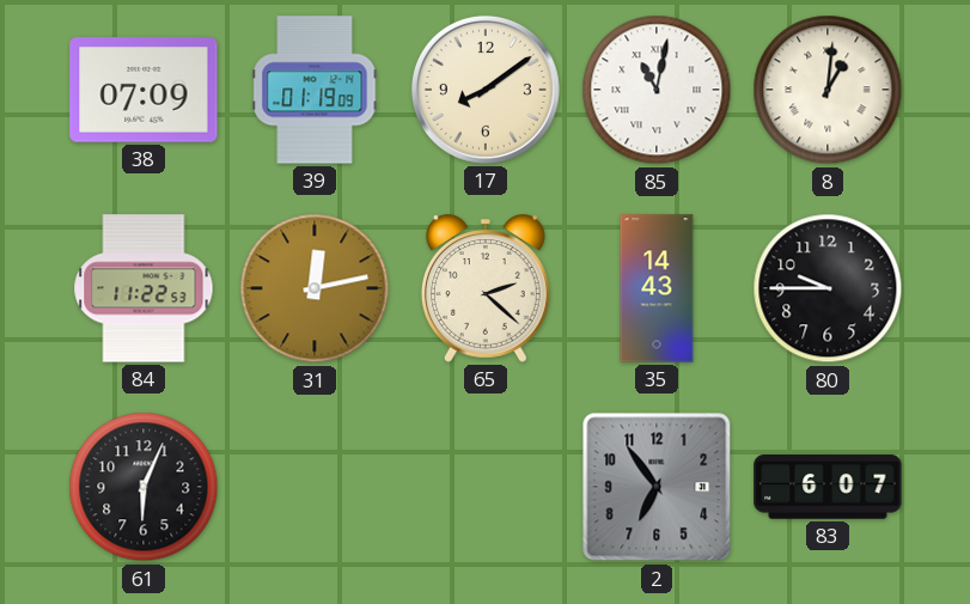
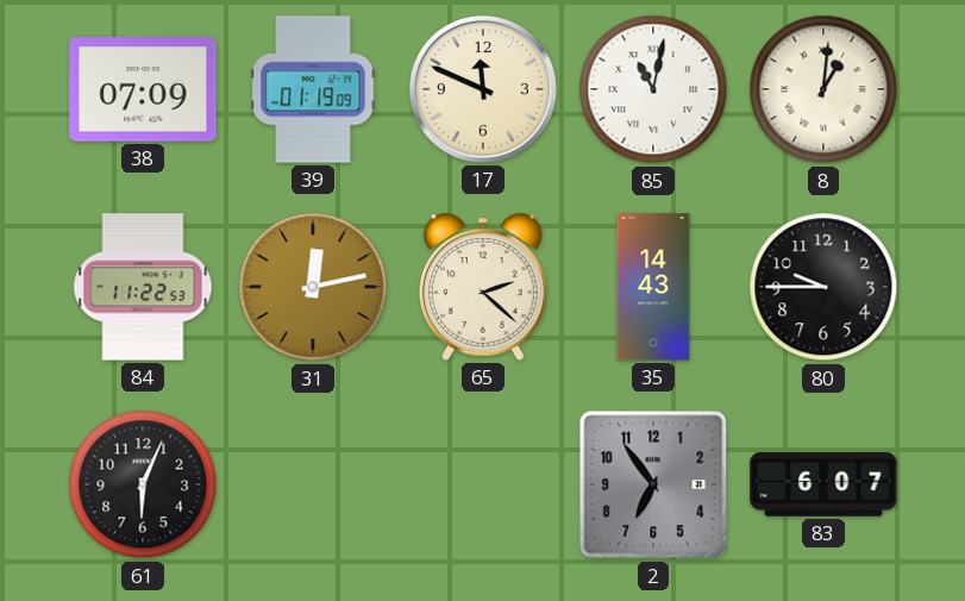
17: 8:09 -> 11:49
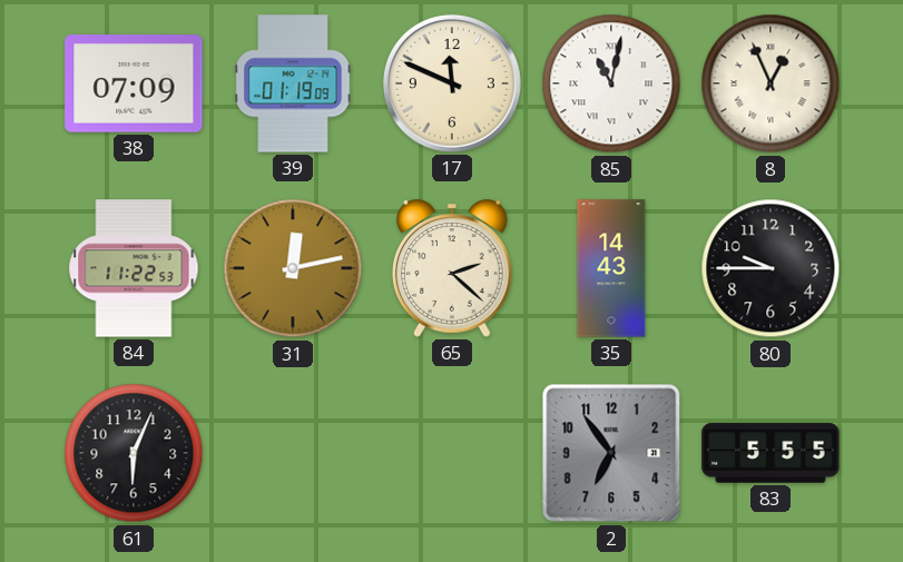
8: 1:01 -> 12:56
83: 6:07 -> 5:55
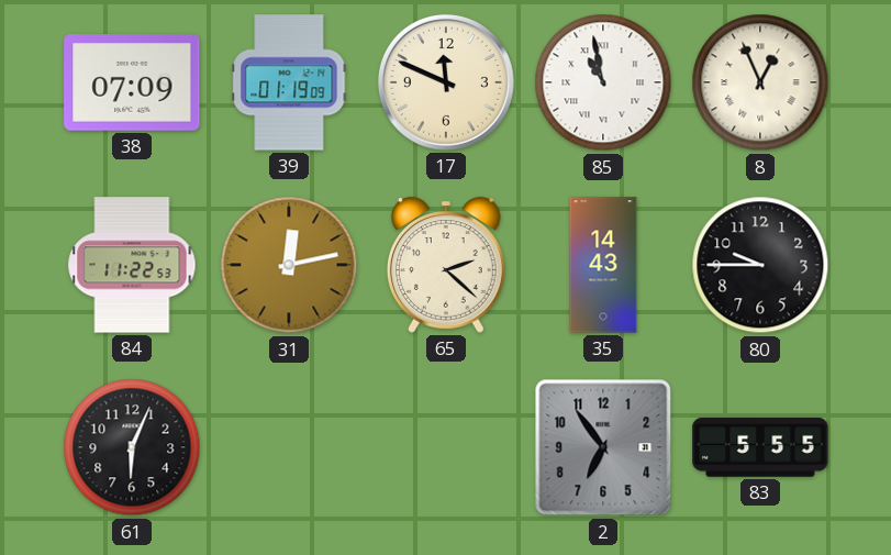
85: 11:02 -> 10:58
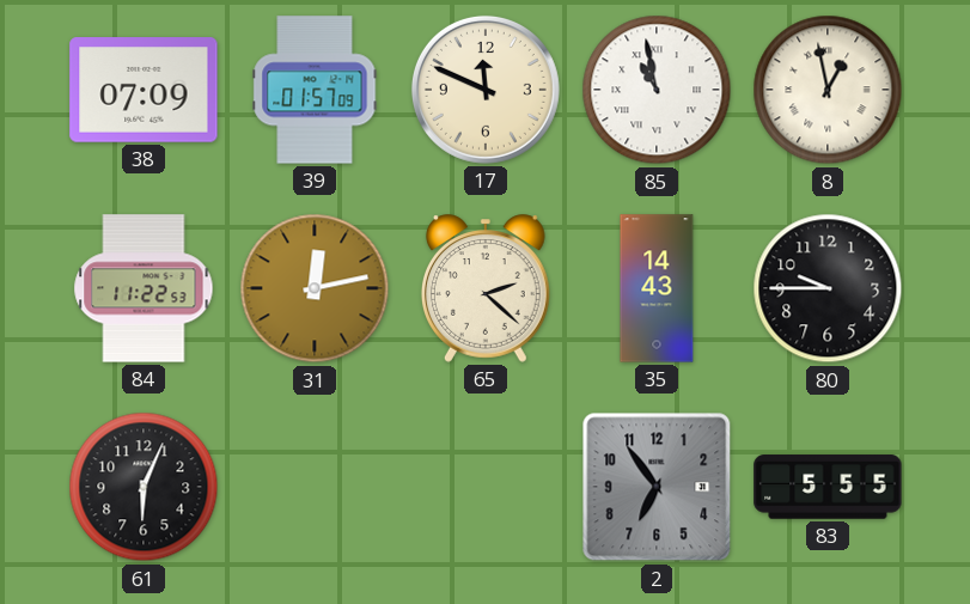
39: 01:19 -> 01:57
8: 12:56 -> 12:58
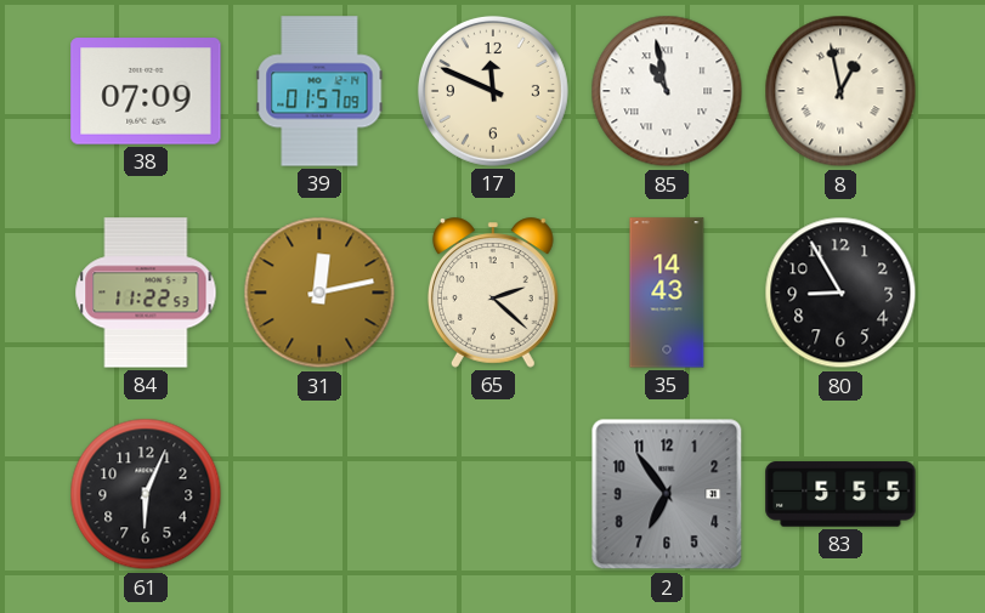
80: 9:45 -> 8:55
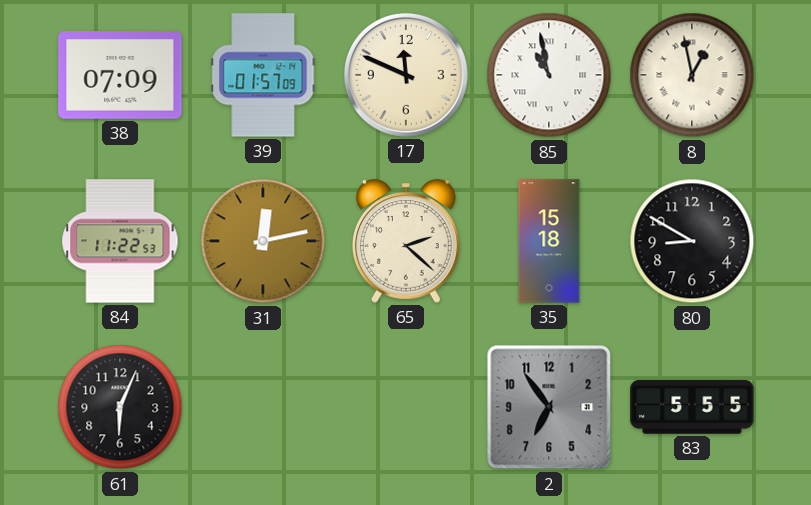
35: 14:43 -> 15:18
80: 8:55 -> 8:50
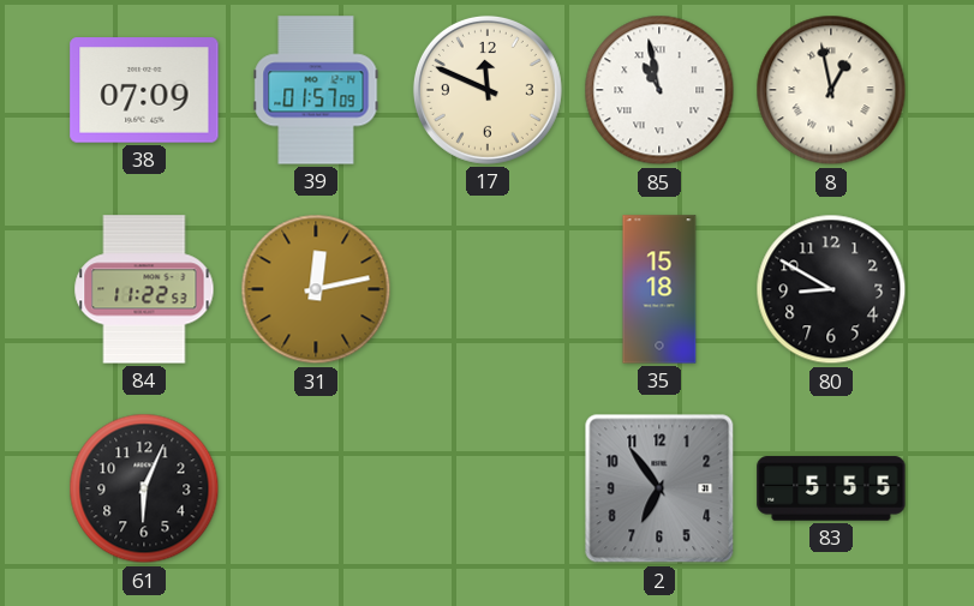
65: 2:22 -> none
